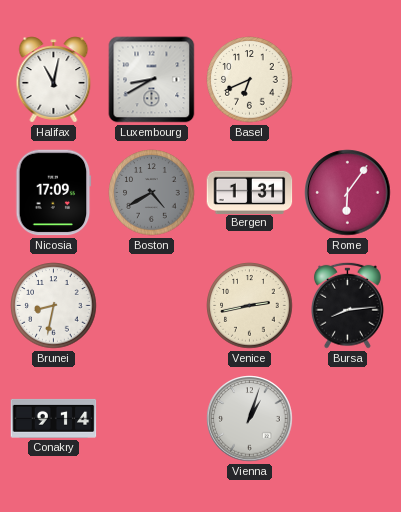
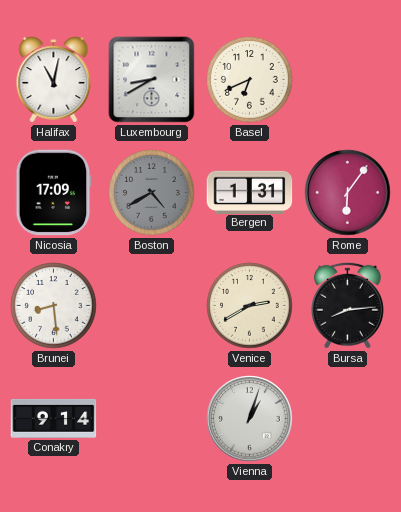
Brunei: 8:32 -> 8:29
Venice: 2:43 -> 2:40
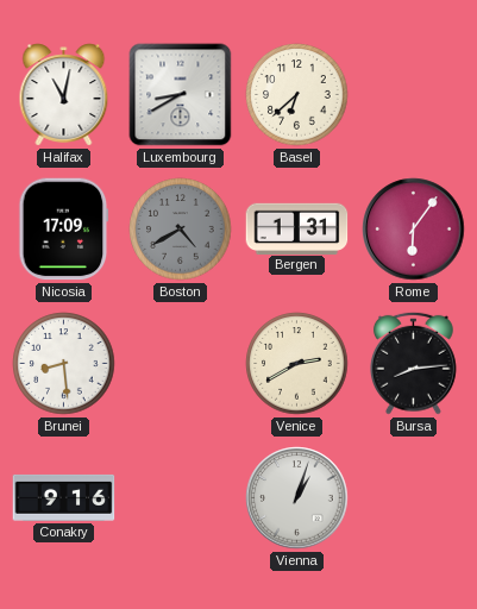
Basel: 6:41 -> 6:38
Conakry: 9:14 -> 9:16
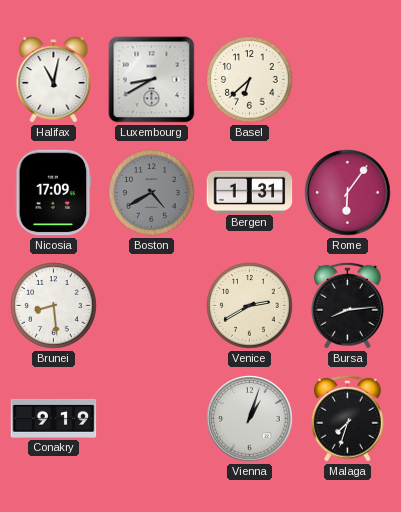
Conakry: 9:16 -> 9:19
Malaga: none -> 7:33
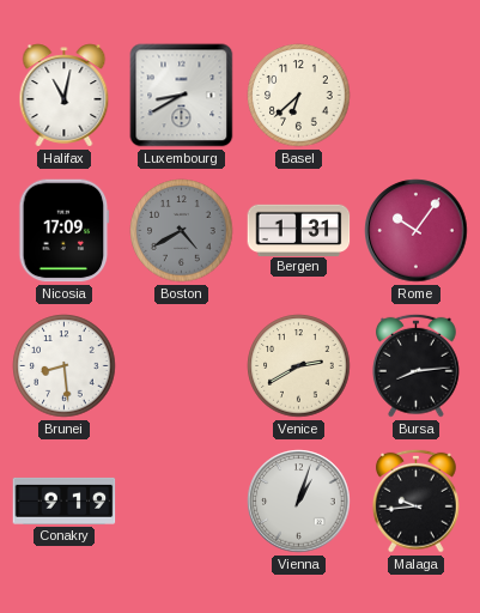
Rome: 6:06 -> 10:06
Malaga: 7:33 -> 9:44
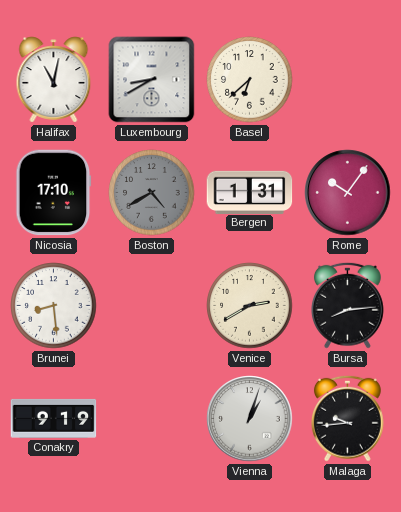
Nicosia: 17:09 -> 17:10
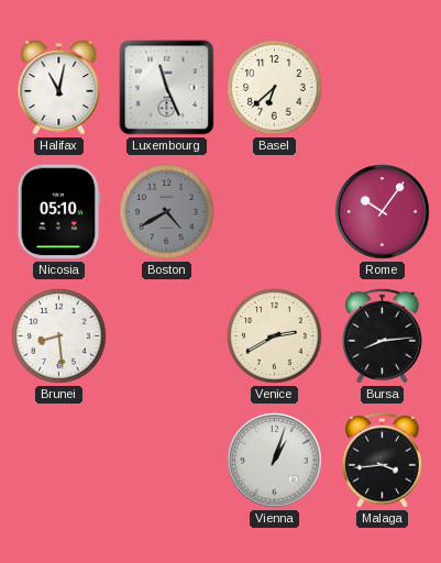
Luxembourg: 8:40 -> 11:26
Nicosia: 17:10 -> 05:10
Bergen: 1:31 -> none
Conakry: 9:19 -> none
Malaga: 9:44 -> 3:44
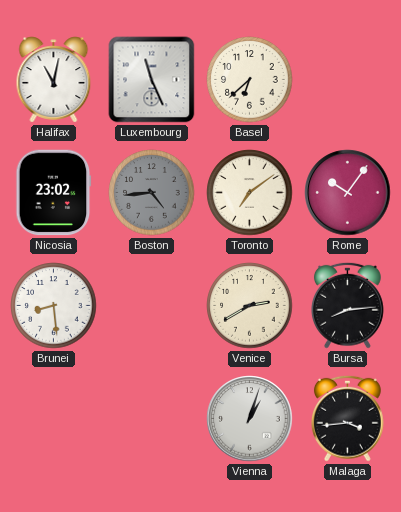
Nicosia: 05:10 -> 23:02
Boston: 4:40 -> 4:44
Toronto: none -> 7:09
